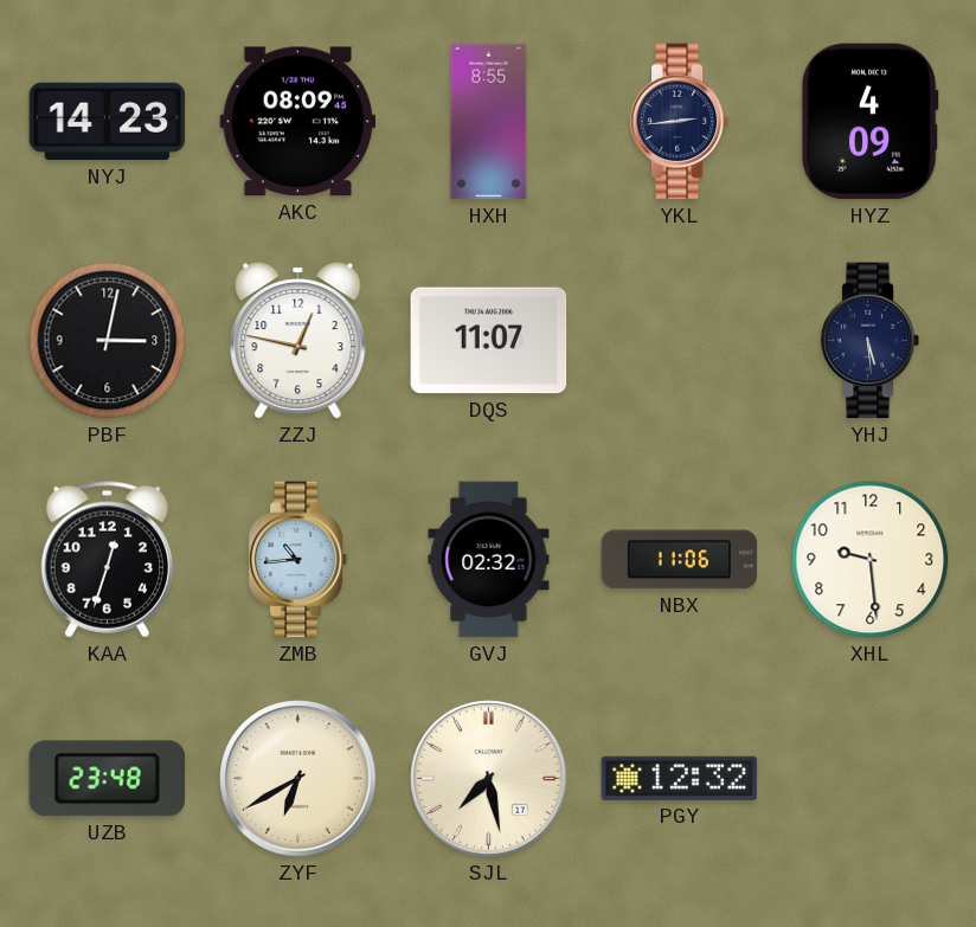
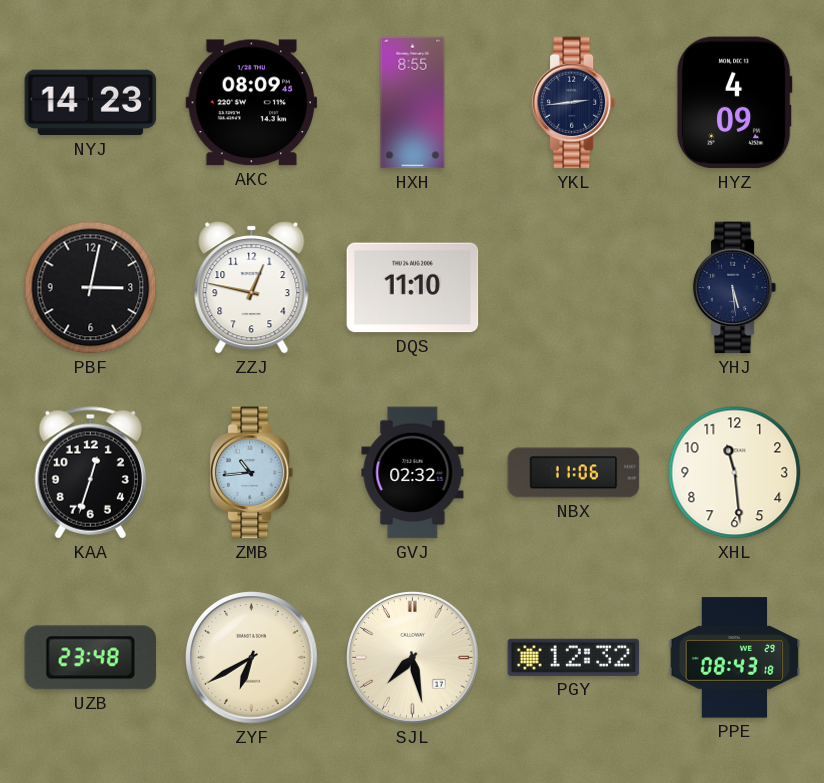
DQS: 11:07 -> 11:10
XHL: 9:29 -> 11:29
PPE: none -> 08:43
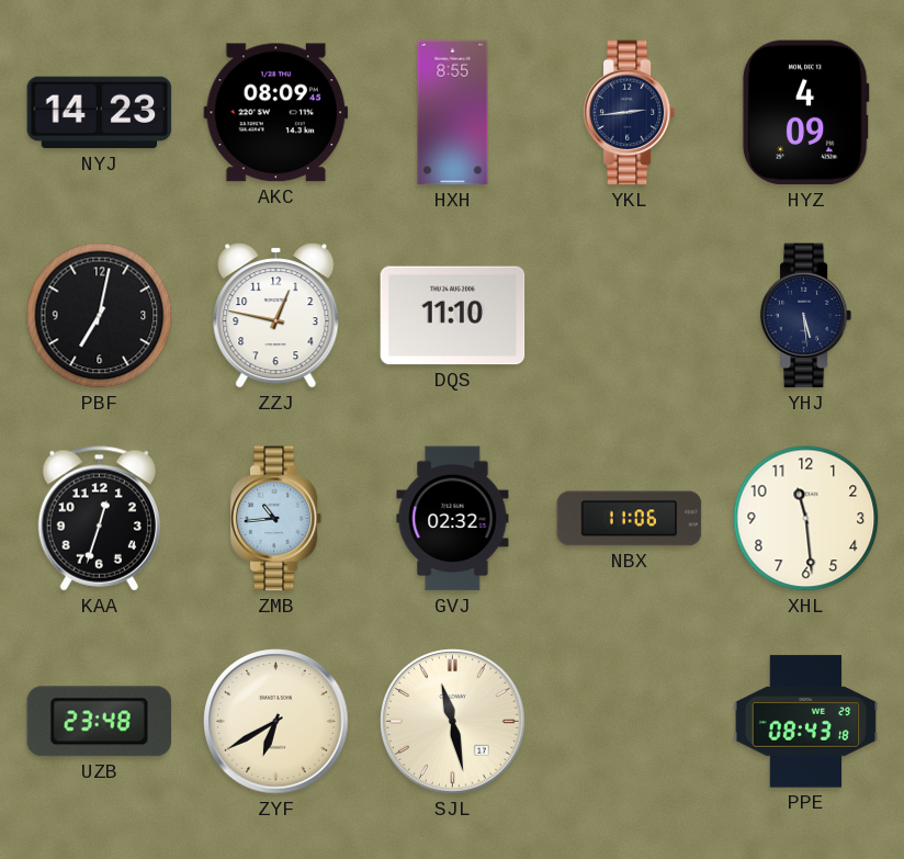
PBF: 3:02 -> 7:02
SJL: 7:28 -> 11:28
PGY: 12:32 -> none
